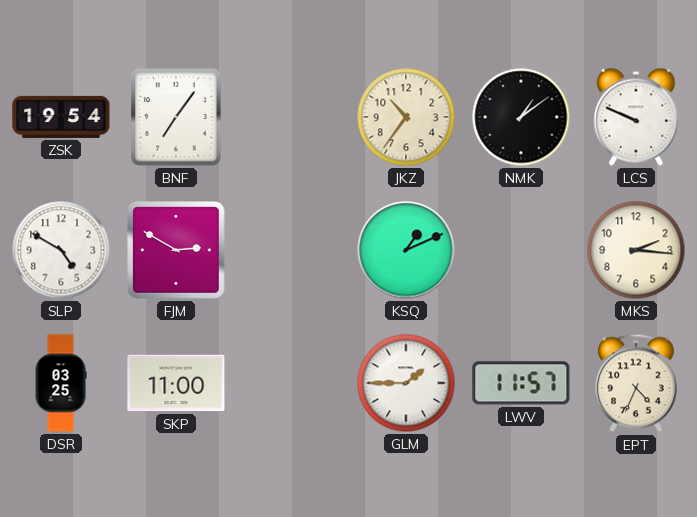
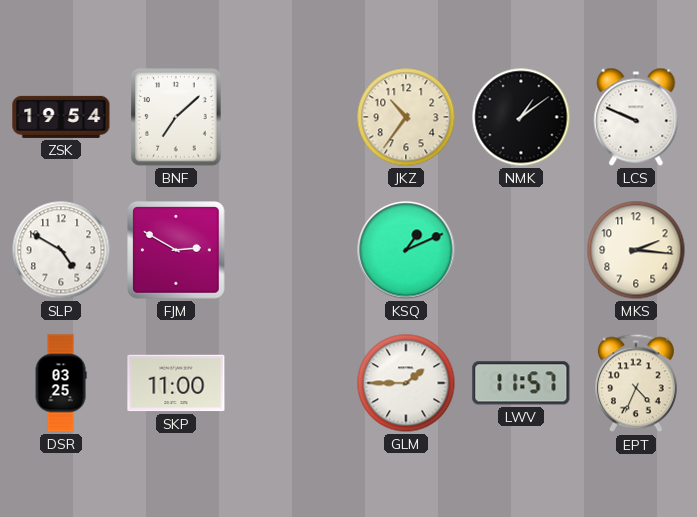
BNF: 7:06 -> 7:08
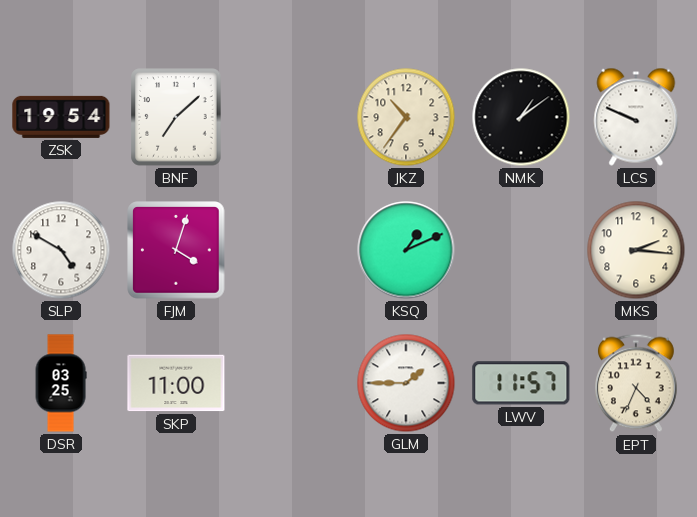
FJM: 2:50 -> 4:03
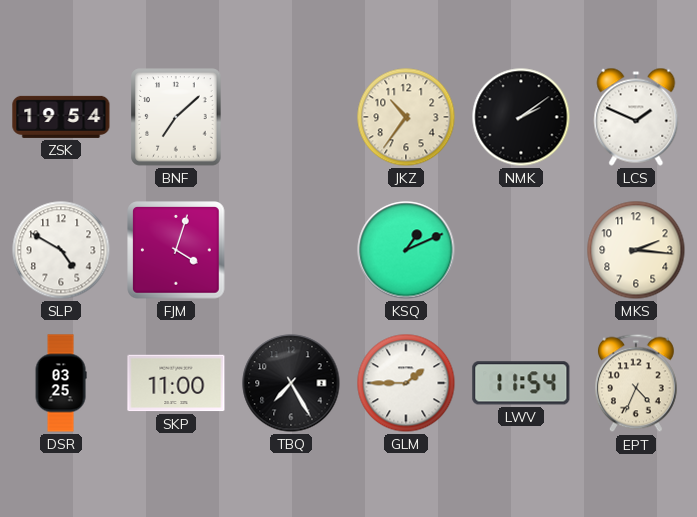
NMK: 1:09 -> 2:09
LCS: 9:49 -> 1:49
TBQ: none -> 7:25
LWV: 11:57 -> 11:54
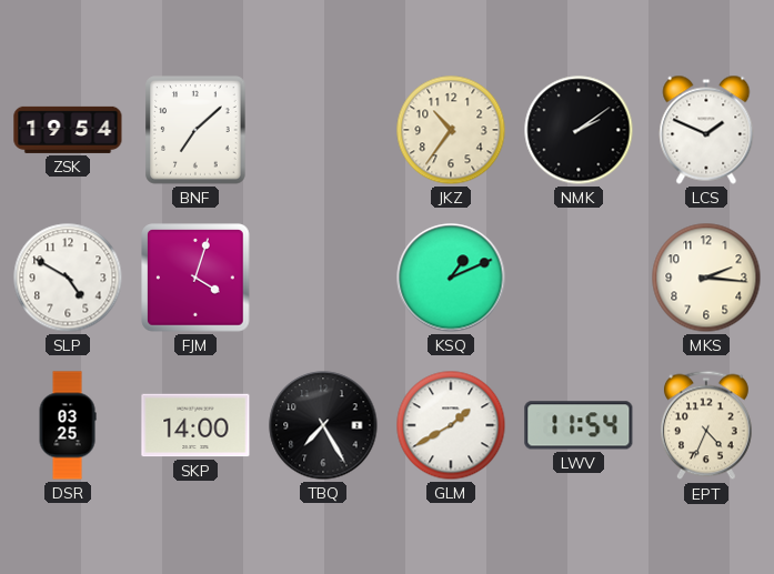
SKP: 11:00 -> 14:00
GLM: 1:45 -> 1:40
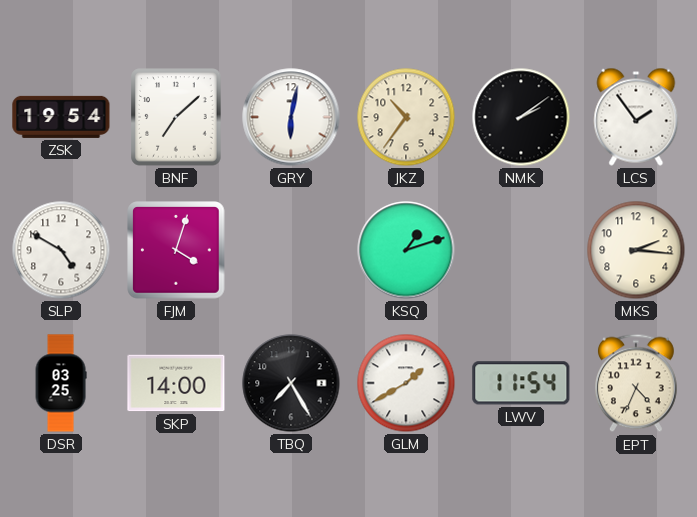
GRY: none -> 6:02
LCS: 1:49 -> 1:54
KSQ: 1:11 -> 1:12
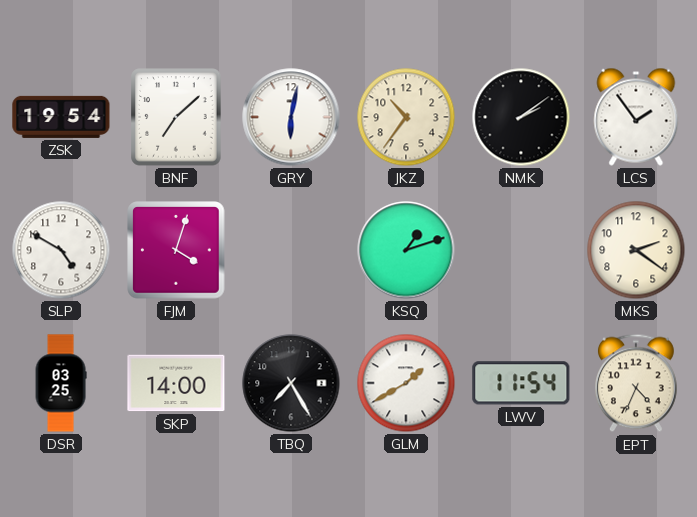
MKS: 2:16 -> 2:21
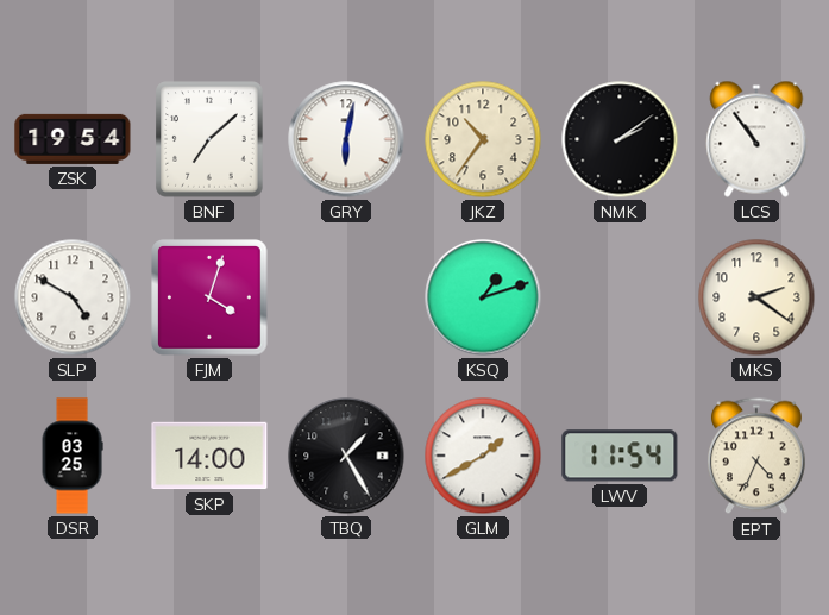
LCS: 1:54 -> 10:54
TBQ: 7:25 -> 1:25
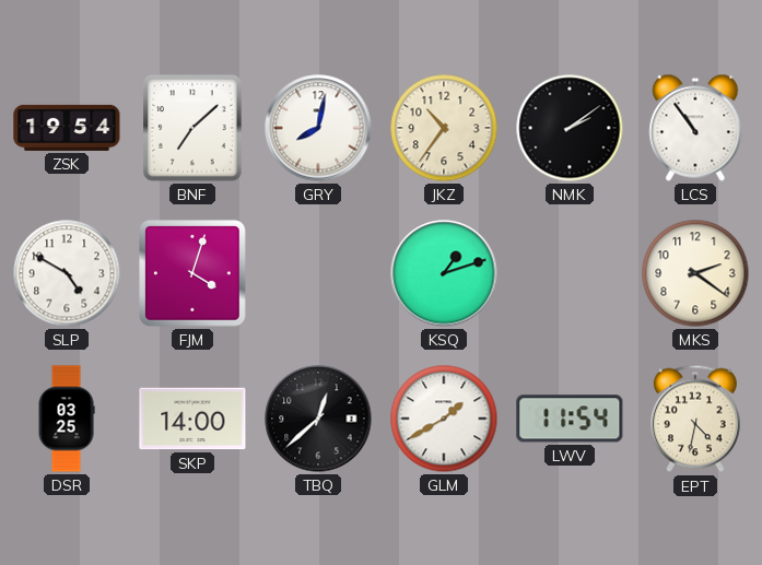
GRY: 6:02 -> 8:02
TBQ: 1:25 -> 12:38
EPT: 4:34 -> 4:32
